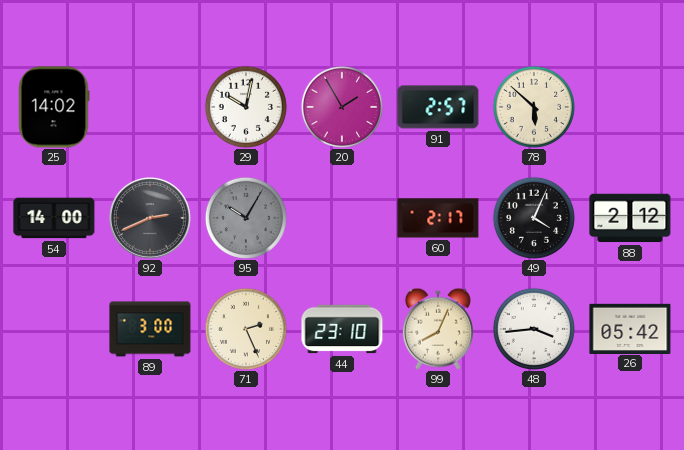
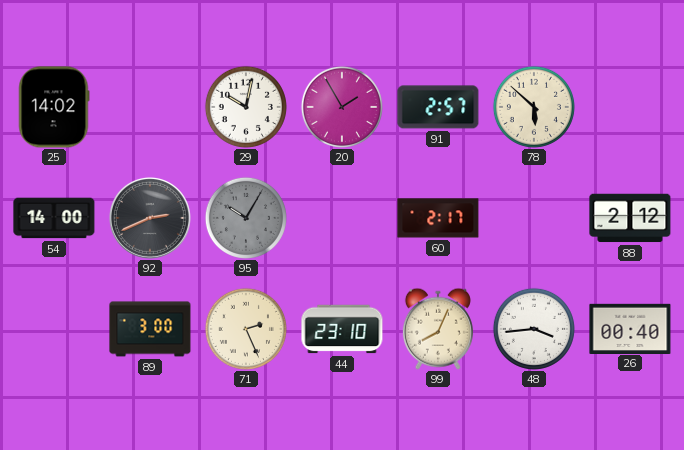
49: 4:04 -> none
26: 05:42 -> 00:40
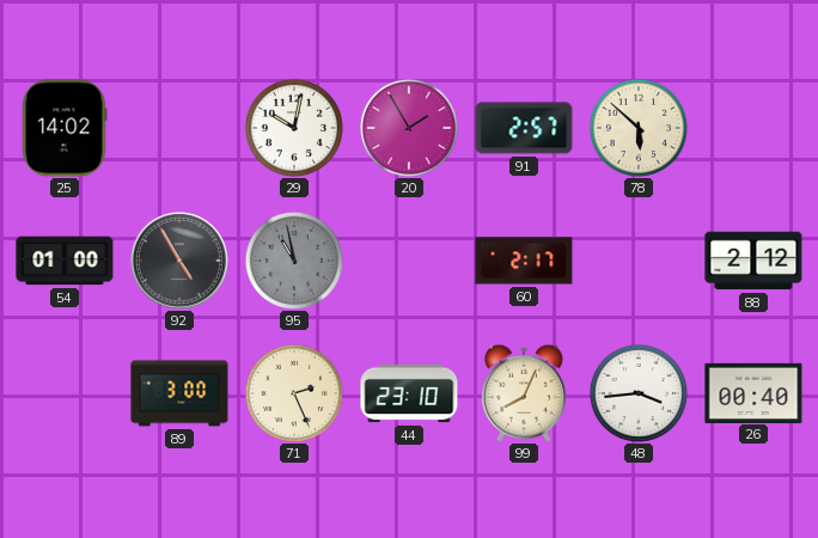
54: 14:00 -> 01:00
92: 2:41 -> 4:55
95: 10:05 -> 10:58
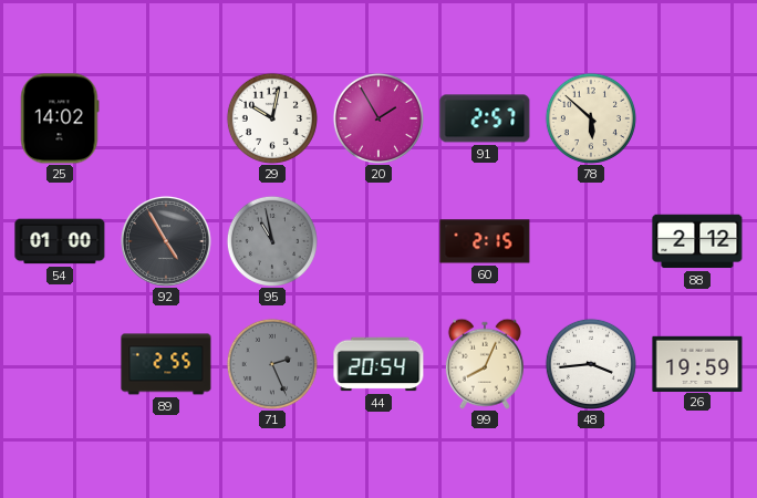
60: 2:17 -> 2:15
89: 3:00 -> 2:55
71 dial: cream -> grey
44: 23:10 -> 20:54
26: 00:40 -> 19:59
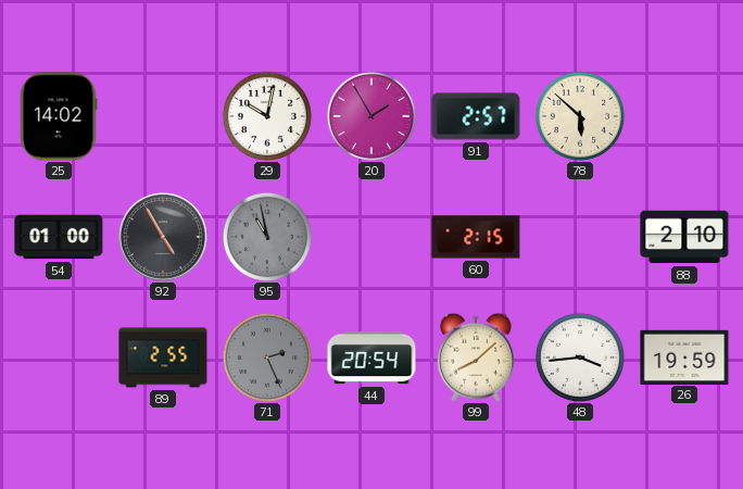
88: 2:12 -> 2:10
99: 8:04 -> 8:08
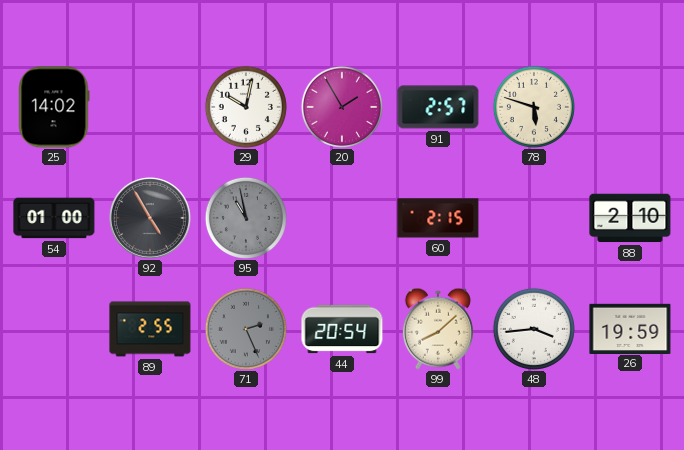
78: 5:52 -> 5:48
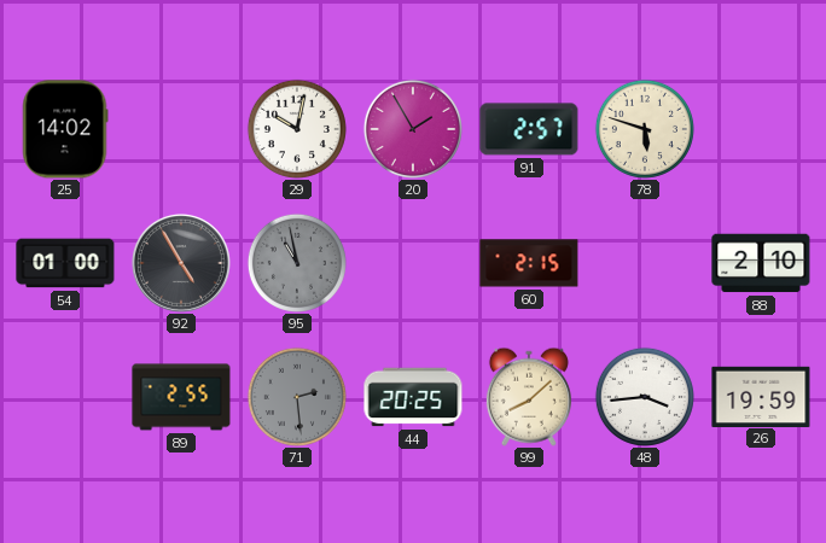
71: 2:26 -> 2:29
44: 20:54 -> 20:25
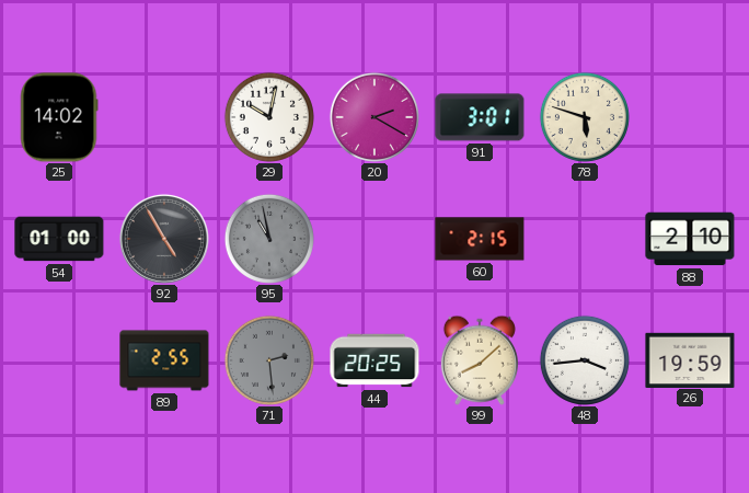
20: 1:55 -> 2:20
91: 2:57 -> 3:01
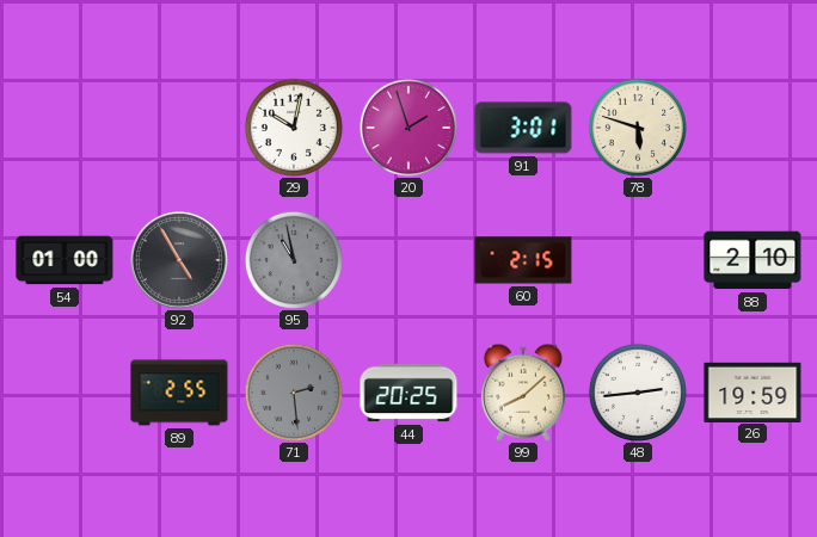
25: 14:02 -> none
20: 2:20 -> 1:57
48: 3:44 -> 2:44
